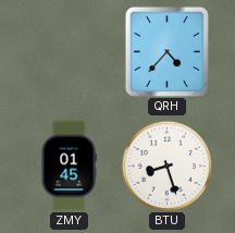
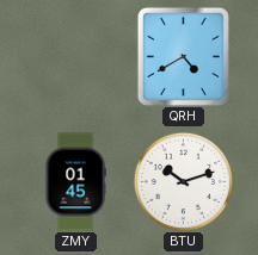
QRH: 4:37 -> 4:40
BTU: 8:27 -> 10:12
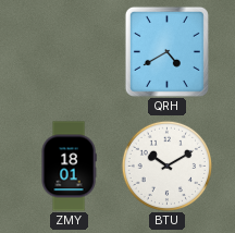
ZMY: 01:45 -> 18:01
BTU: 10:12 -> 10:10
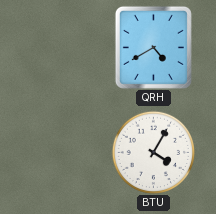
ZMY: 18:01 -> none
BTU: 10:10 -> 4:05
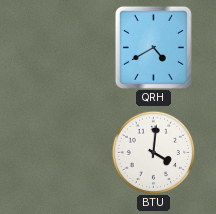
BTU: 4:05 -> 4:01
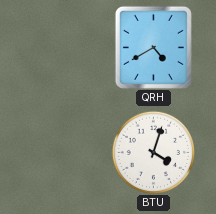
BTU: 4:01 -> 4:03
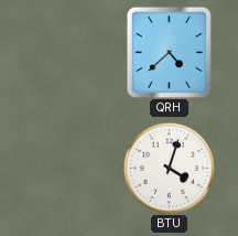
QRH: 4:40 -> 4:38
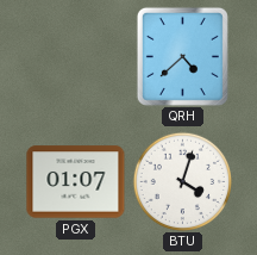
PGX: none -> 01:07
